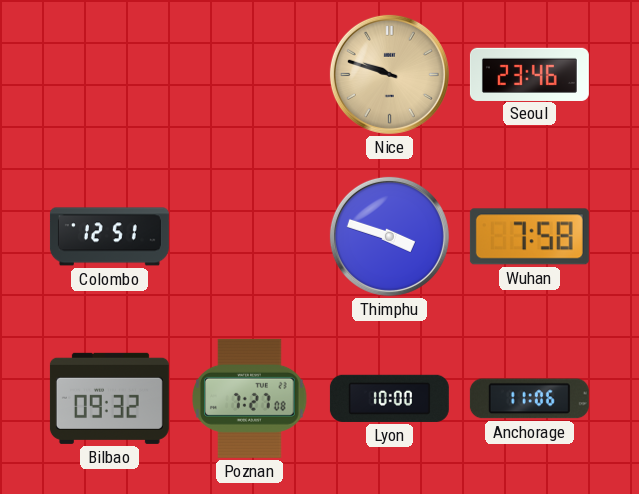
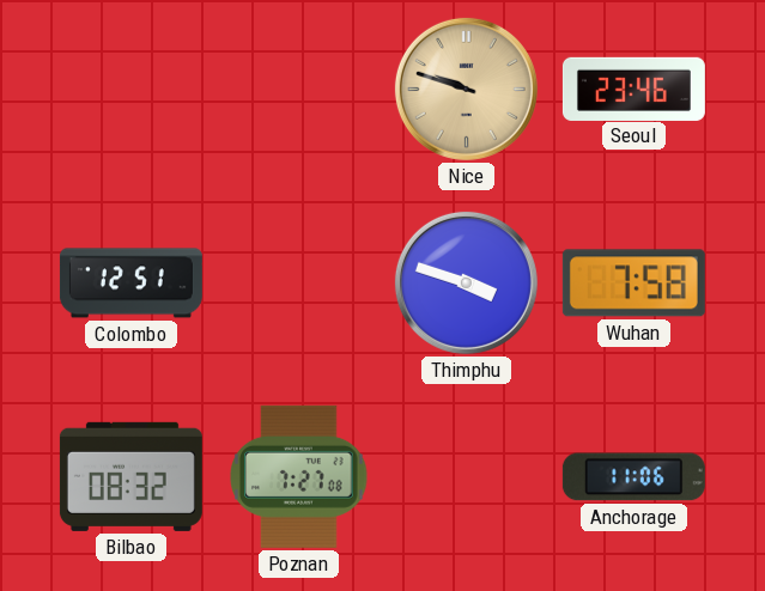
Bilbao: 09:32 -> 08:32
Lyon: 10:00 -> none
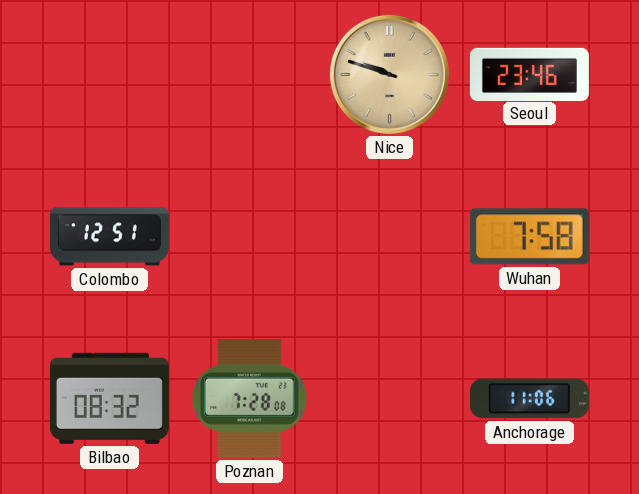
Thimphu: 3:48 -> none
Poznan: 7:27 -> 7:28
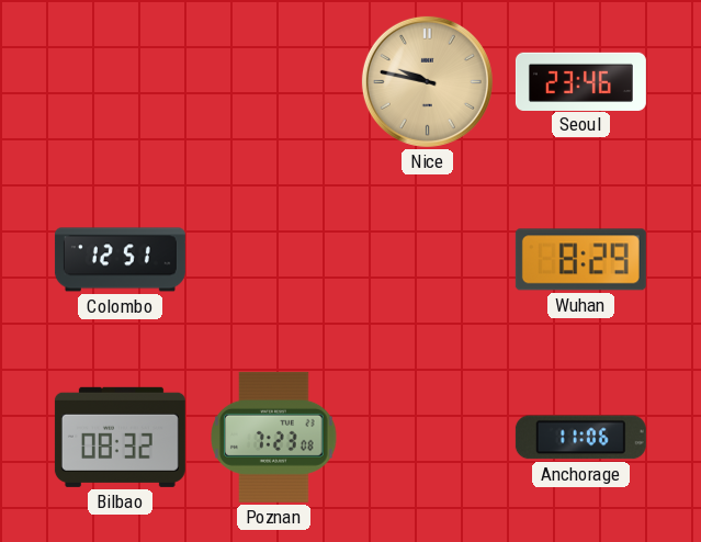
Nice: 9:48 -> 9:47
Wuhan: 7:58 -> 8:29
Poznan: 7:28 -> 7:23
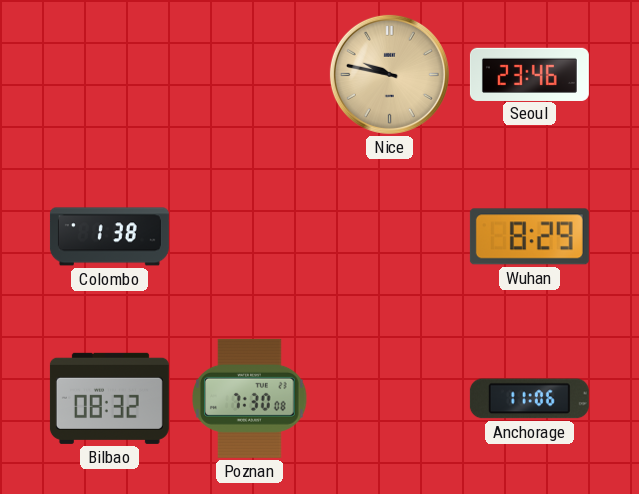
Colombo: 12:51 -> 1:38
Poznan: 7:23 -> 7:30
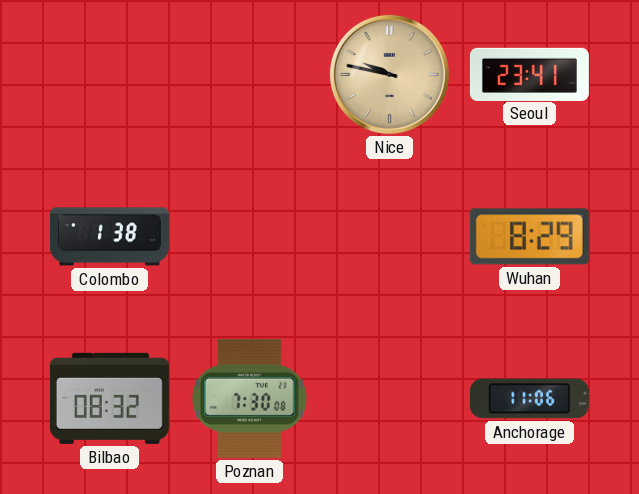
Seoul: 23:46 -> 23:41
